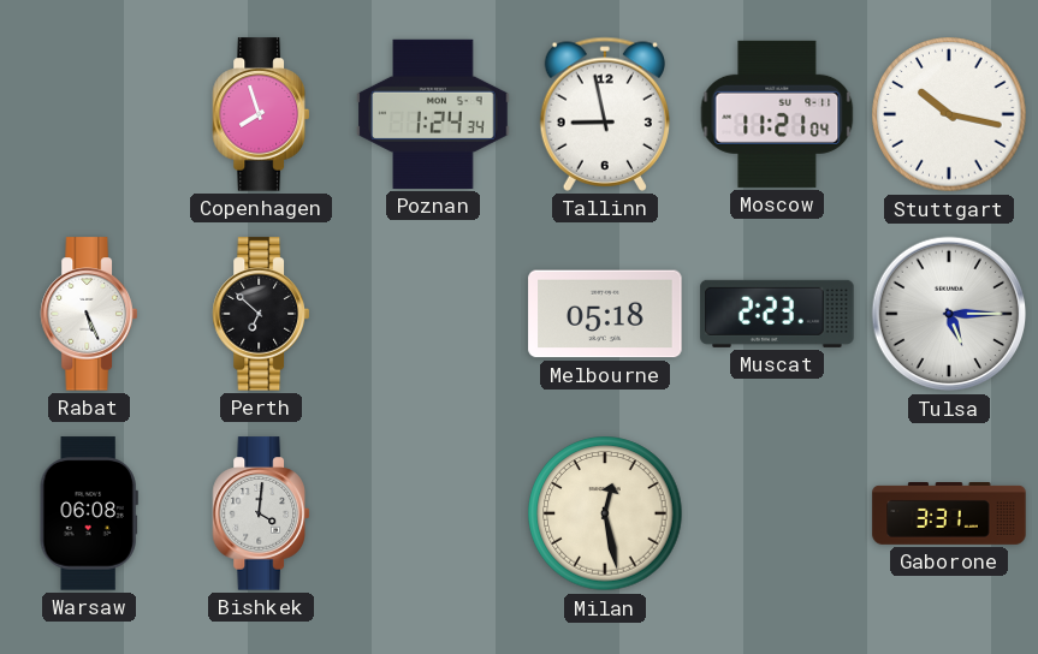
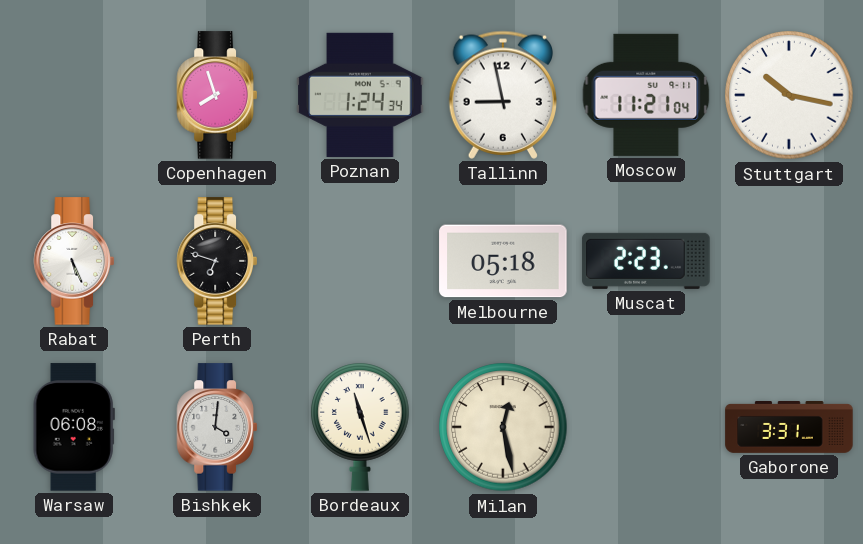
Perth: 6:52 -> 6:48
Tulsa: 5:15 -> none
Bordeaux: none -> 11:27
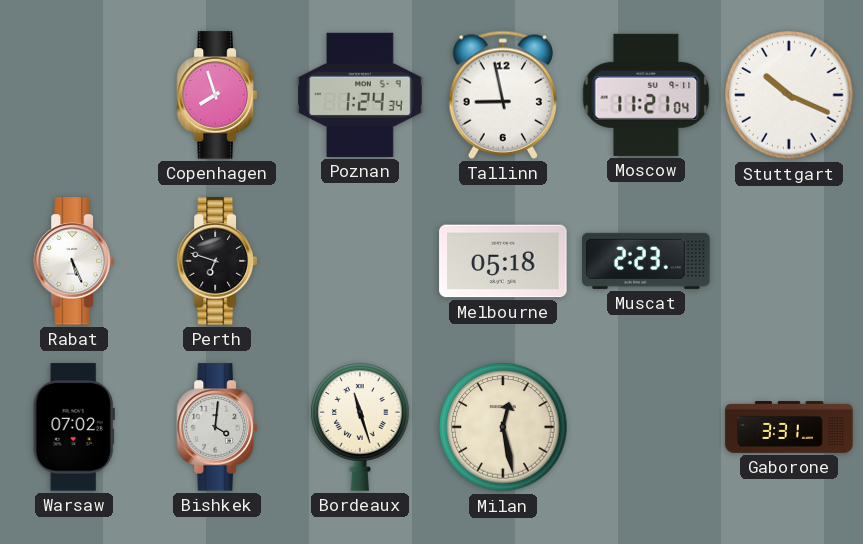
Stuttgart: 10:17 -> 10:19
Warsaw: 06:08 -> 07:02
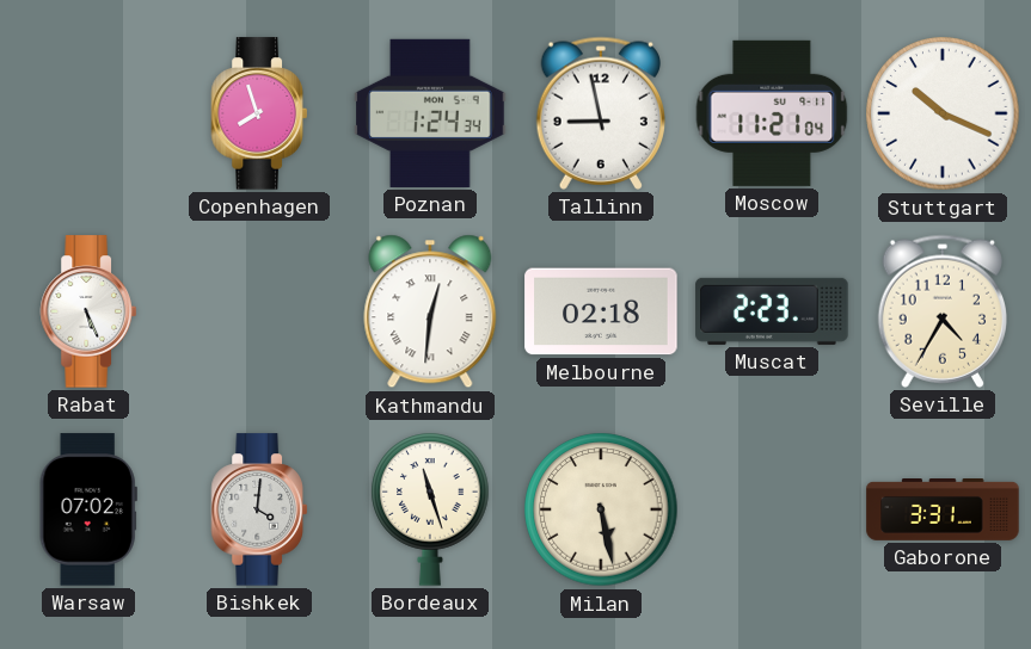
Perth: 6:48 -> none
Kathmandu: none -> 12:31
Melbourne: 05:18 -> 02:18
Seville: none -> 4:35
Milan: 12:28 -> 5:28
